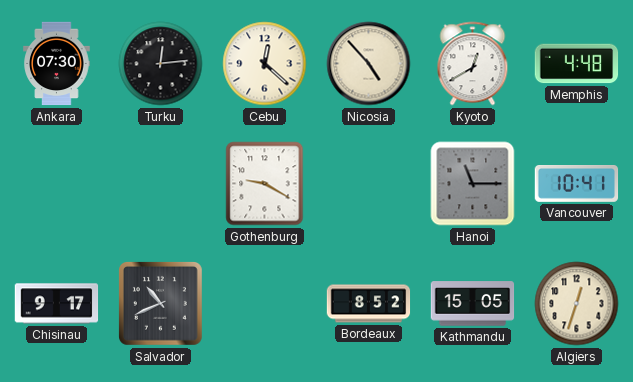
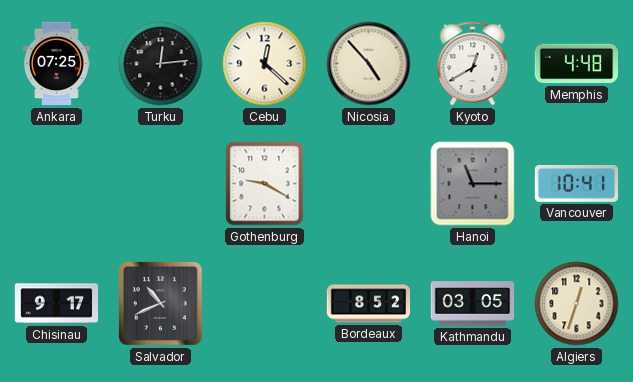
Ankara: 07:30 -> 07:25
Kathmandu: 15:05 -> 03:05
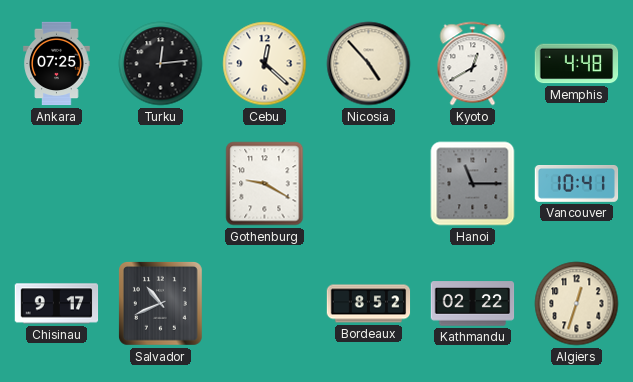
Kathmandu: 03:05 -> 02:22
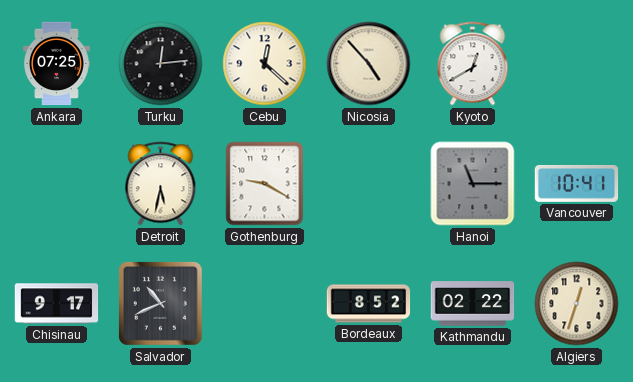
Memphis: 4:48 -> none
Detroit: none -> 5:32
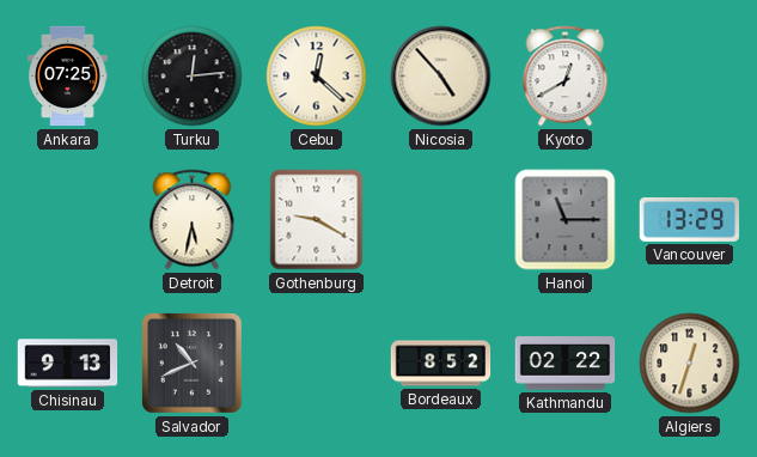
Vancouver: 10:41 -> 13:29
Chisinau: 9:17 -> 9:13
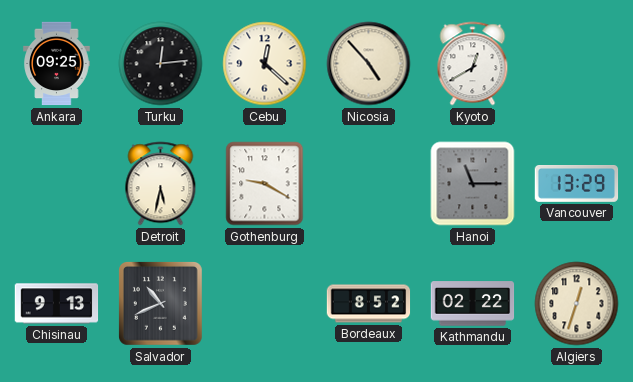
Ankara: 07:25 -> 09:25
